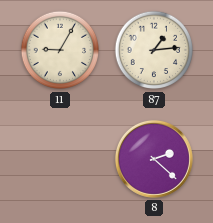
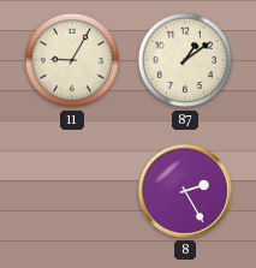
87: 1:14 -> 1:09
8: 2:22 -> 2:25
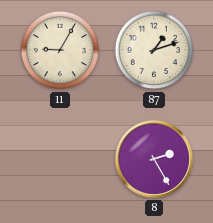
87: 1:09 -> 1:12
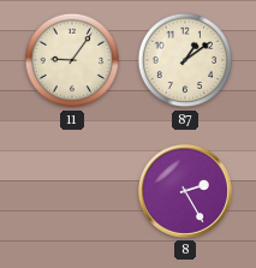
11: 9:05 -> 9:06
87: 1:12 -> 1:09
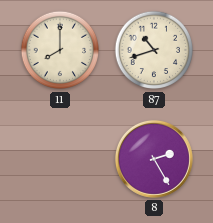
11: 9:06 -> 8:00
87: 1:09 -> 10:42
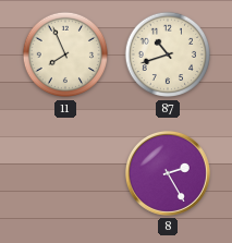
11: 8:00 -> 7:56
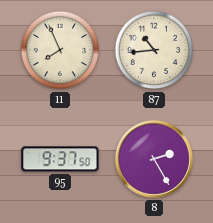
87: 10:42 -> 10:44
95: none -> 9:37
